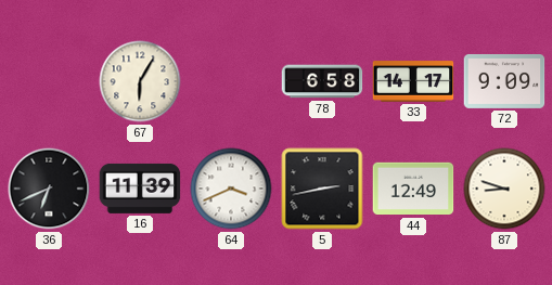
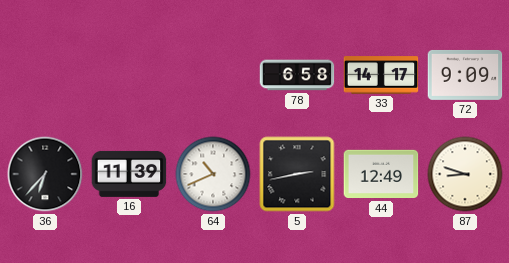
67: 6:05 -> none
36: 6:41 -> 6:37
64: 3:41 -> 10:41
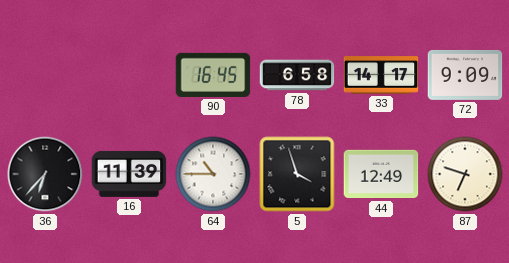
90: none -> 16:45
64: 10:41 -> 10:45
5: 2:43 -> 3:57
87: 8:48 -> 6:48
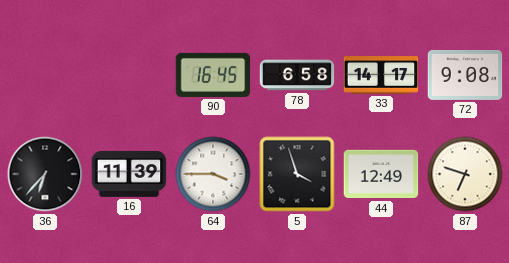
72: 9:09 -> 9:08
64: 10:45 -> 3:45
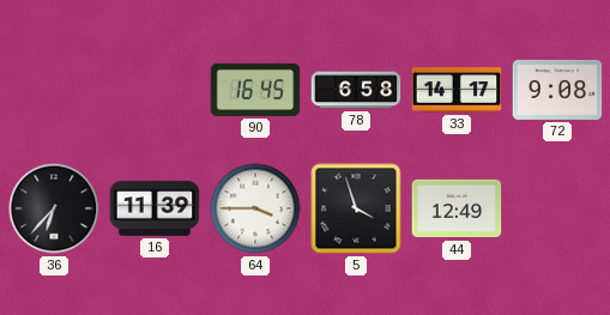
87: 6:48 -> none
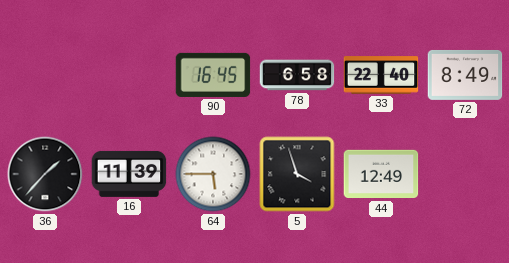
33: 14:17 -> 22:40
72: 9:08 -> 8:49
36: 6:37 -> 1:37
64: 3:45 -> 5:45
